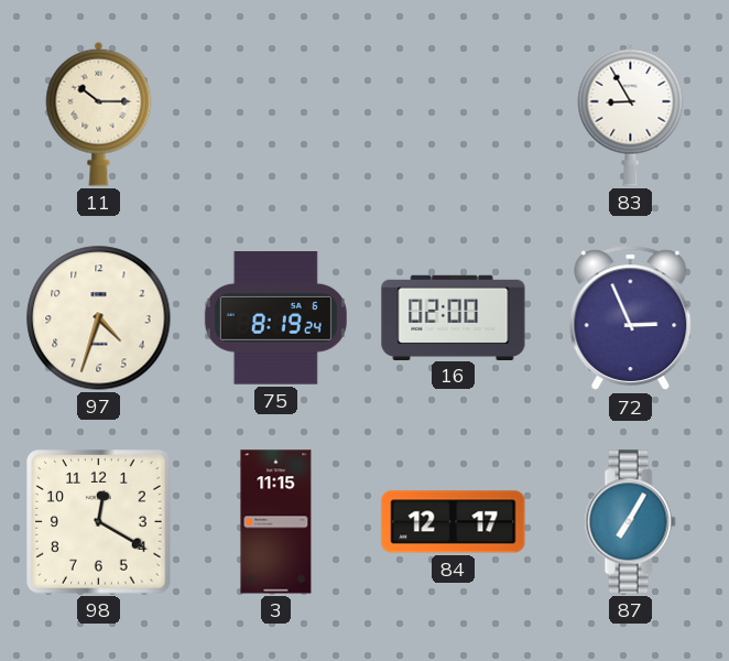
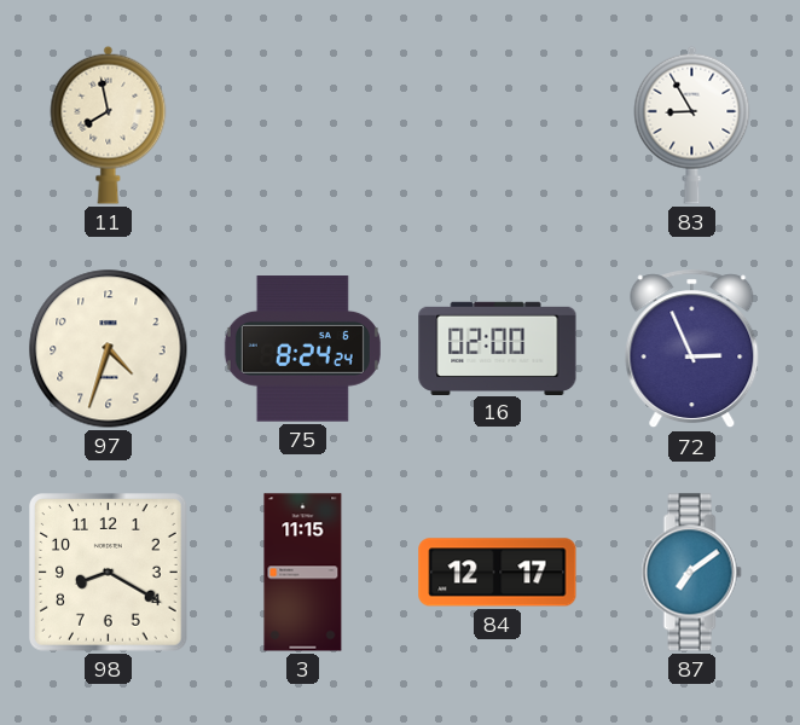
11: 10:15 -> 7:58
75: 8:19 -> 8:24
98: 12:20 -> 8:20
87: 7:05 -> 7:09
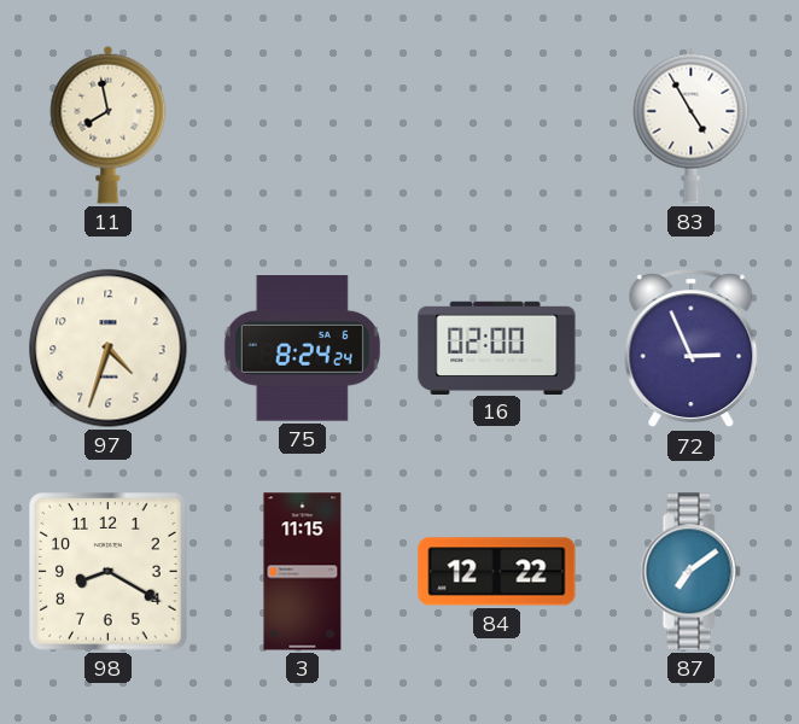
83: 8:55 -> 4:55
84: 12:17 -> 12:22
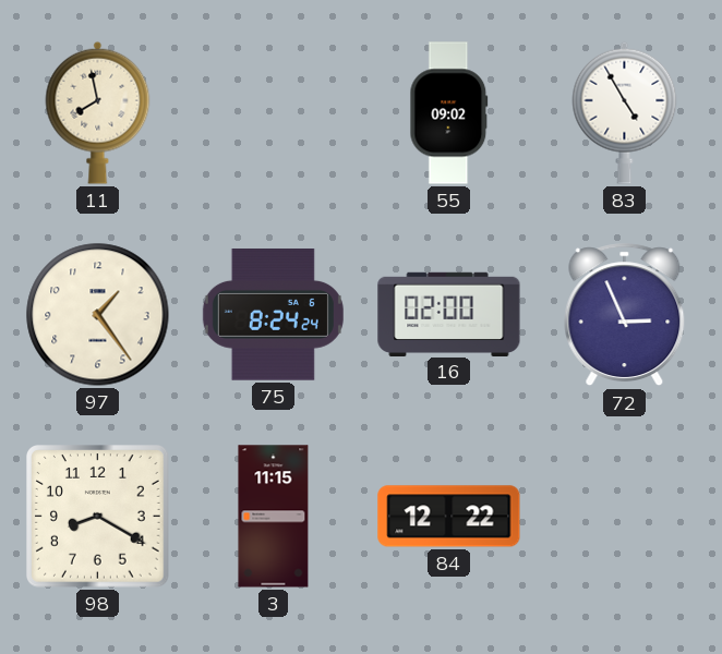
55: none -> 09:02
97: 4:33 -> 1:24
87: 7:09 -> none
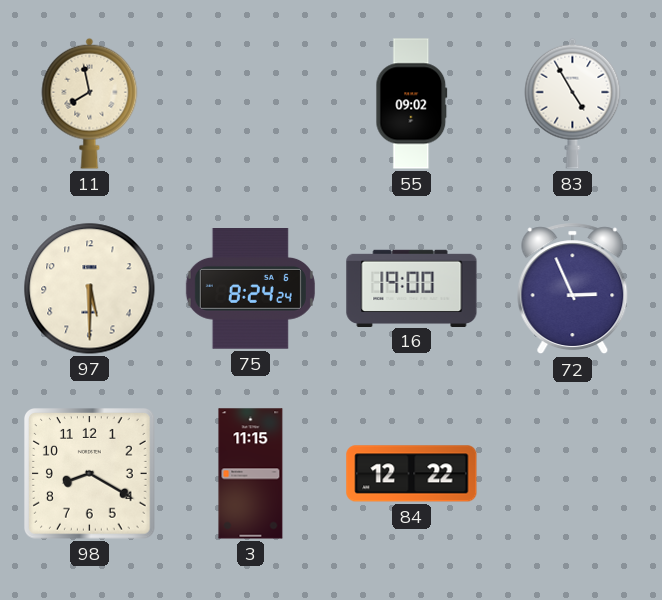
97: 1:24 -> 5:30
16: 02:00 -> 19:00
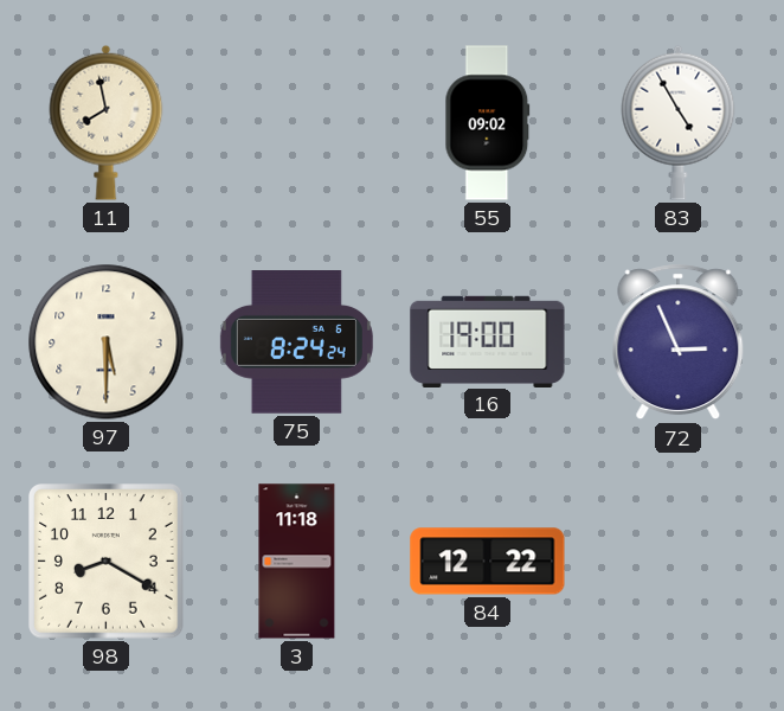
3: 11:15 -> 11:18
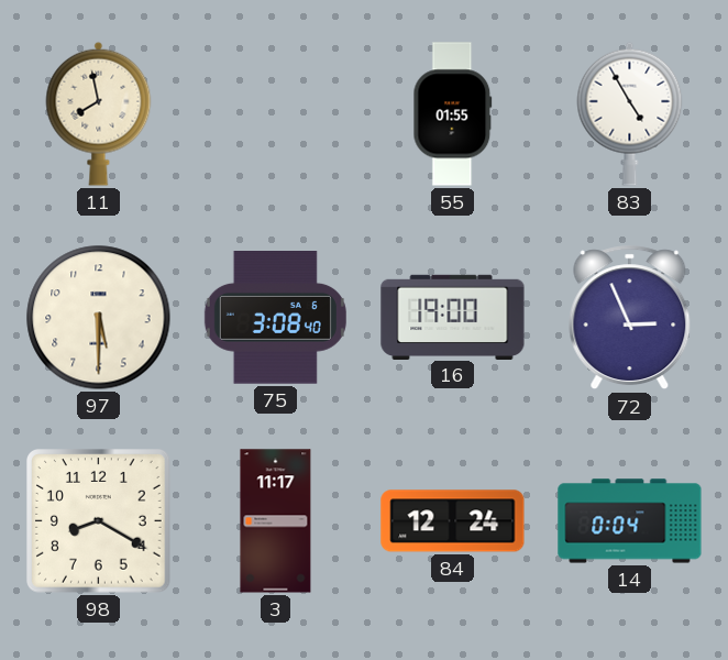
55: 09:02 -> 01:55
75: 8:24 -> 3:08
3: 11:18 -> 11:17
84: 12:22 -> 12:24
14: none -> 0:04
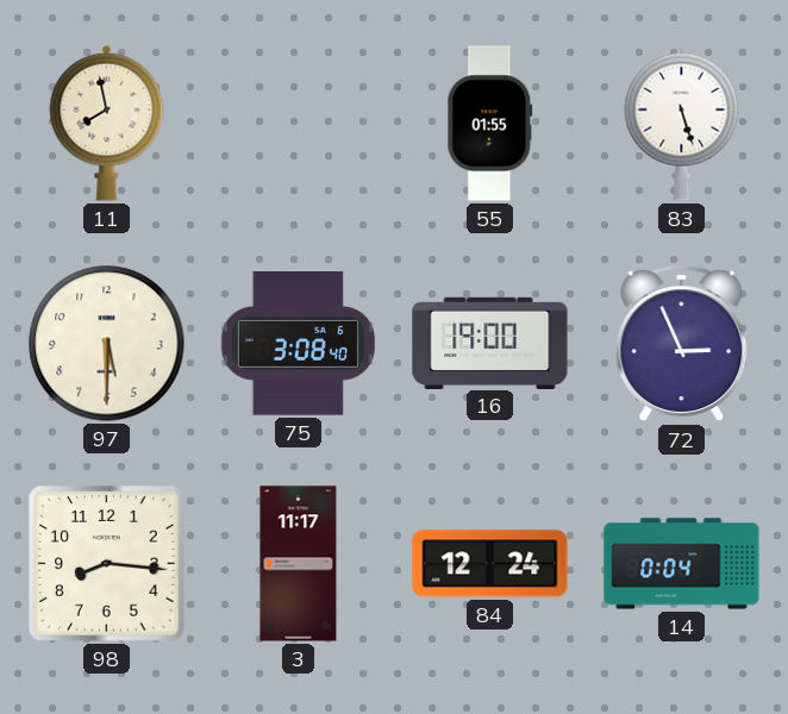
83: 4:55 -> 5:27
98: 8:20 -> 8:16
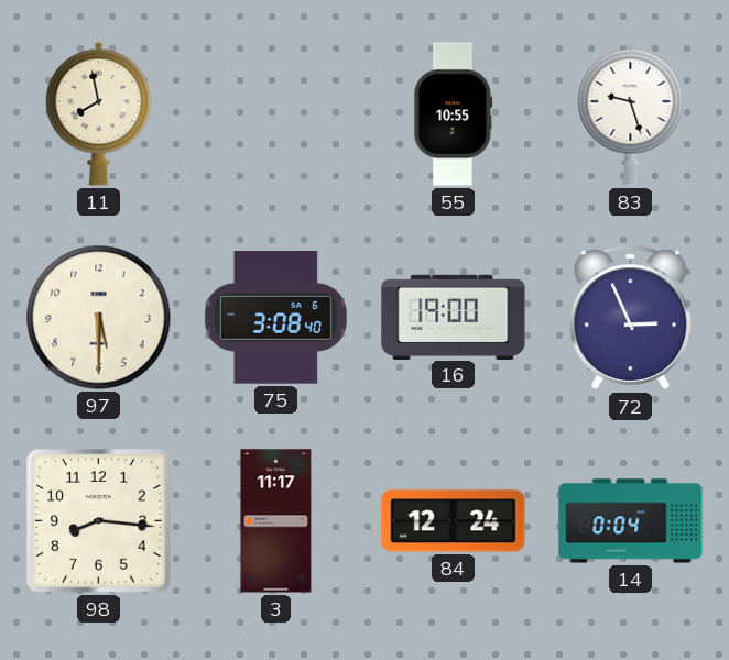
55: 01:55 -> 10:55
83: 5:27 -> 9:27
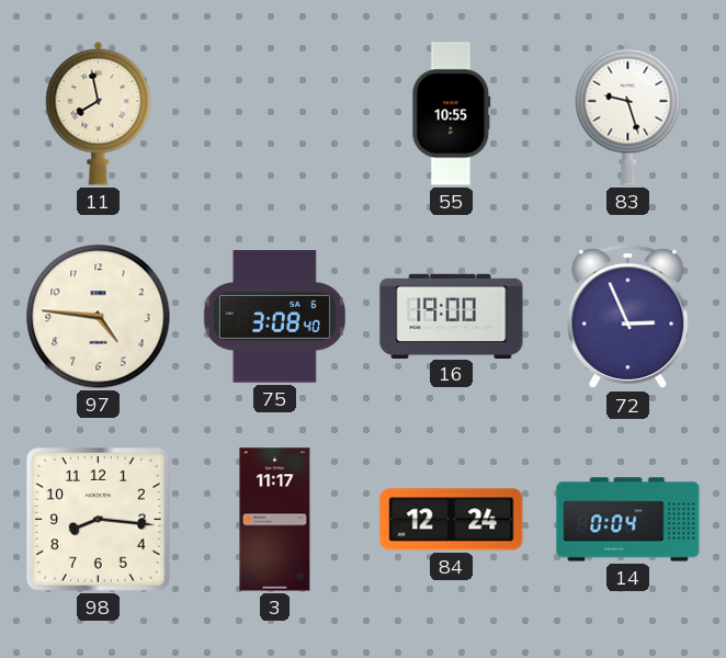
97: 5:30 -> 4:46
